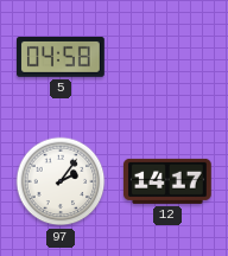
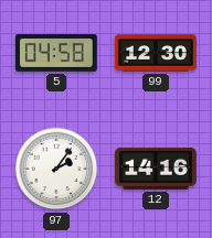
99: none -> 12:30
12: 14:17 -> 14:16
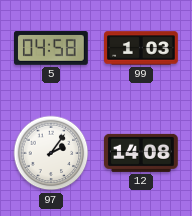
99: 12:30 -> 1:03
12: 14:16 -> 14:08
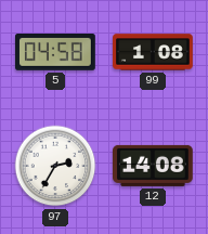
99: 1:03 -> 1:08
97: 2:06 -> 2:35
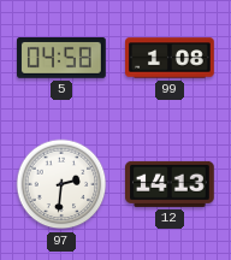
97: 2:35 -> 2:31
12: 14:08 -> 14:13
